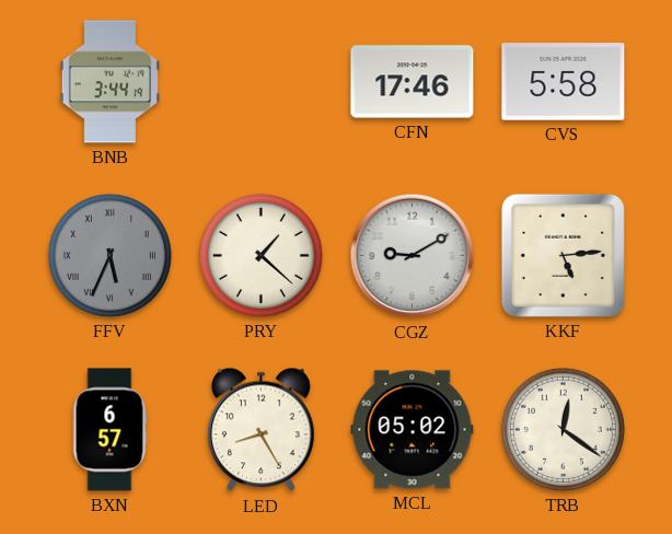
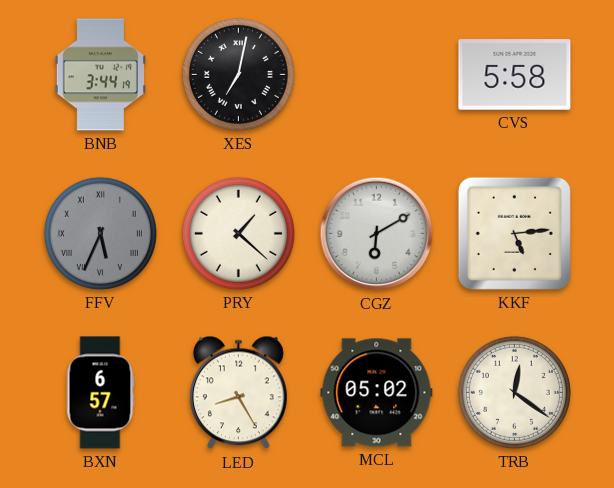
XES: none -> 7:02
CFN: 17:46 -> none
CGZ: 9:10 -> 6:10
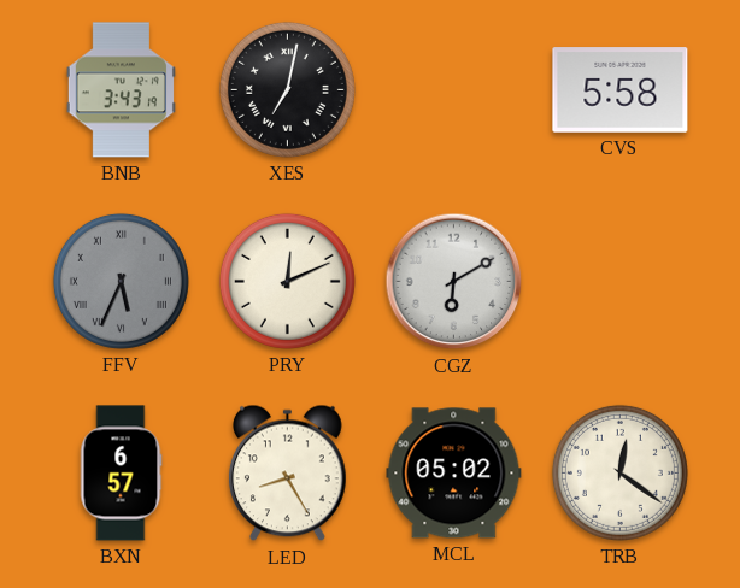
BNB: 3:44 -> 3:43
PRY: 1:22 -> 12:11
KKF: 5:14 -> none
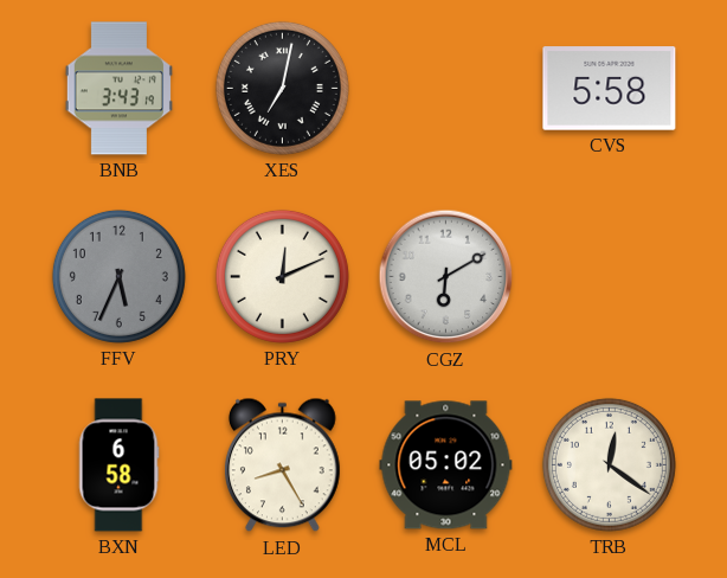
FFV numerals: Roman -> Arabic
BXN: 6:57 -> 6:58
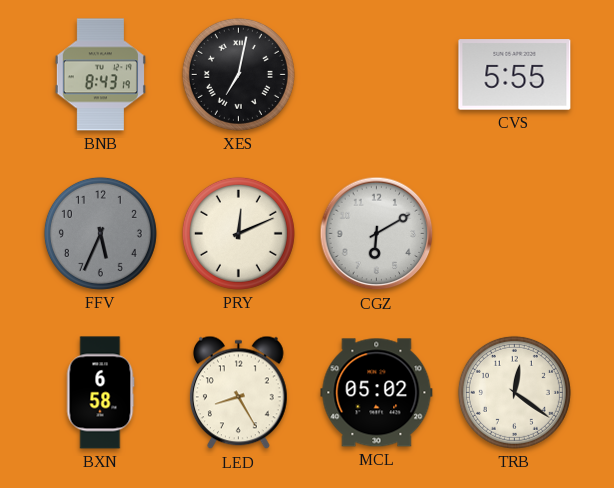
BNB: 3:43 -> 8:43
CVS: 5:58 -> 5:55
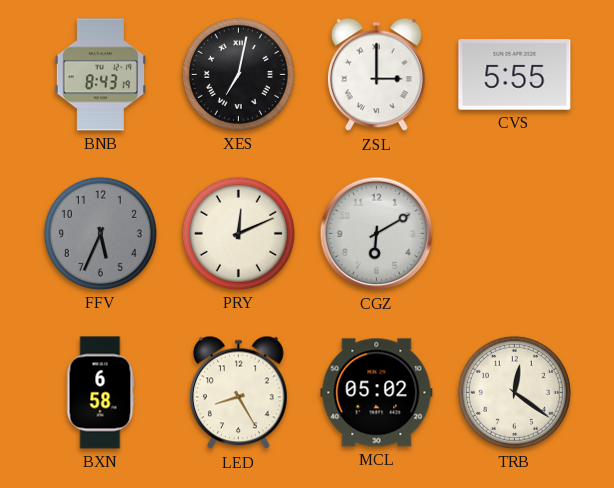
ZSL: none -> 3:00
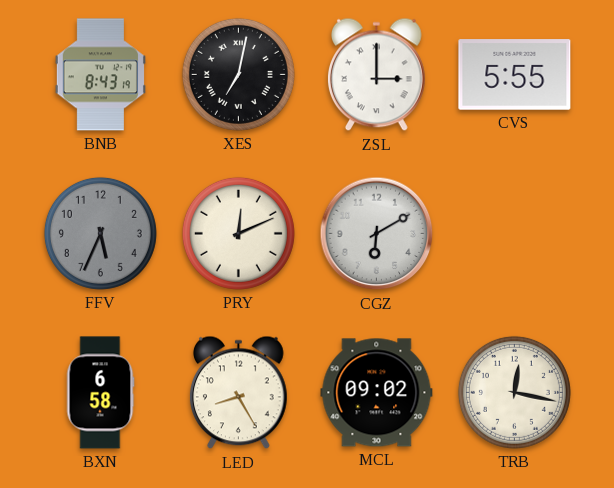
MCL: 05:02 -> 09:02
TRB: 12:21 -> 12:17
